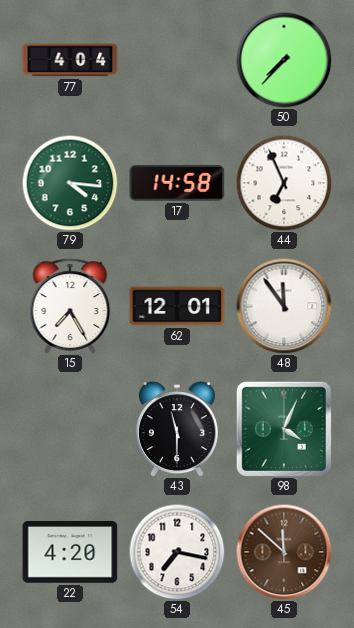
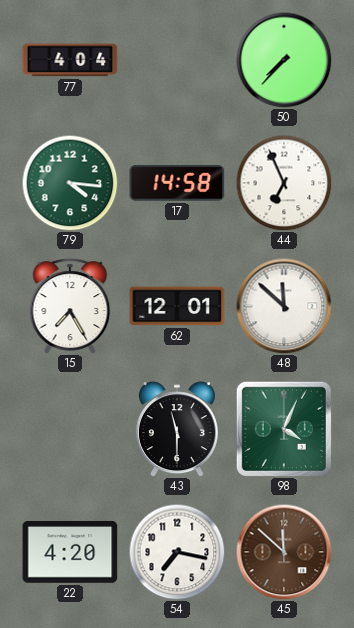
48: 11:54 -> 11:52
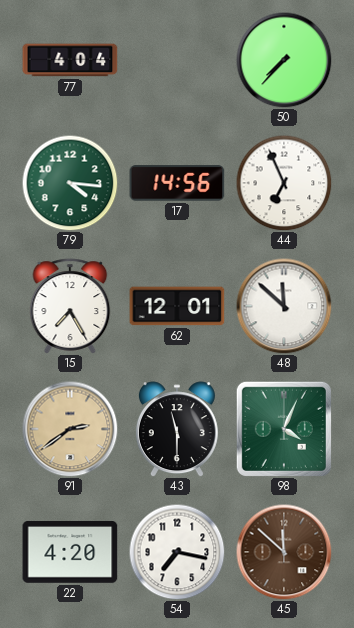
17: 14:58 -> 14:56
91: none -> 2:39
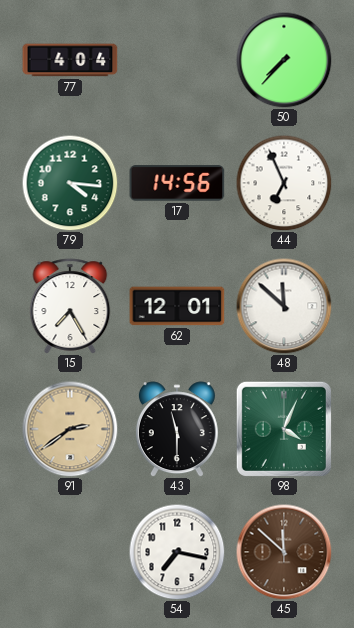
22: 4:20 -> none
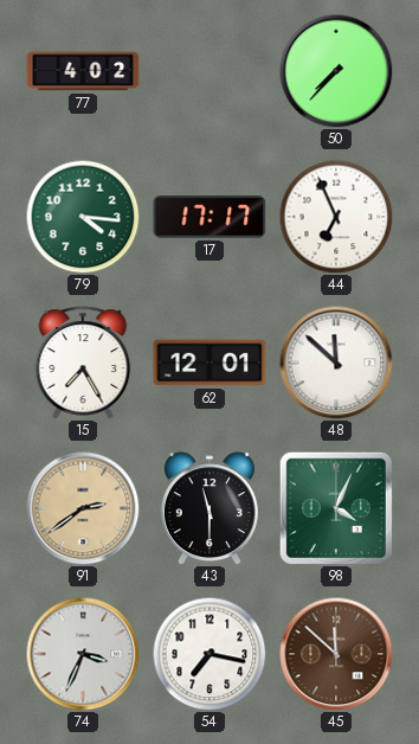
77: 4:04 -> 4:02
17: 14:56 -> 17:17
74: none -> 3:34
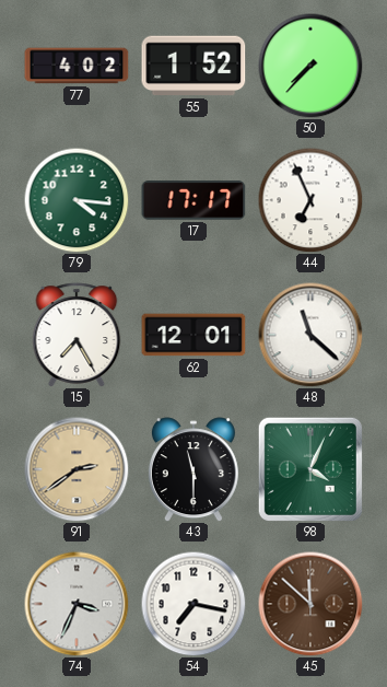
55: none -> 1:52
48: 11:52 -> 11:22
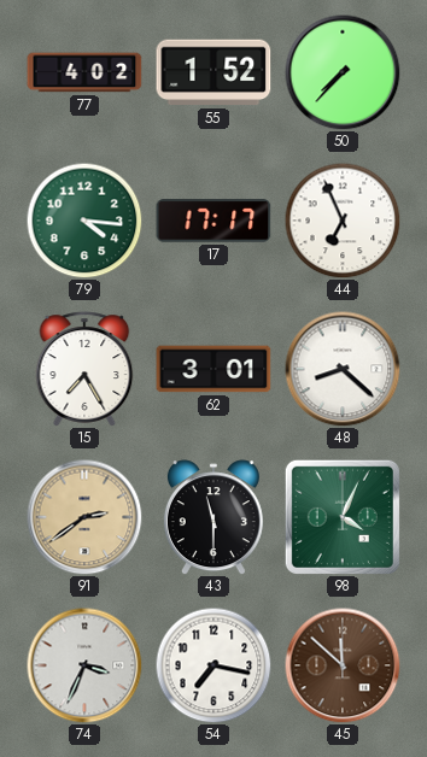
62: 12:01 -> 3:01
48: 11:22 -> 8:22
